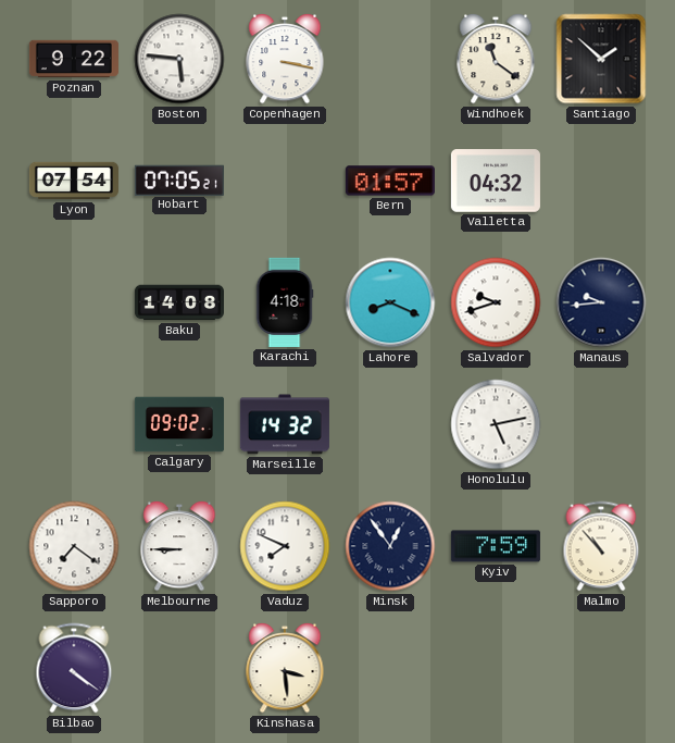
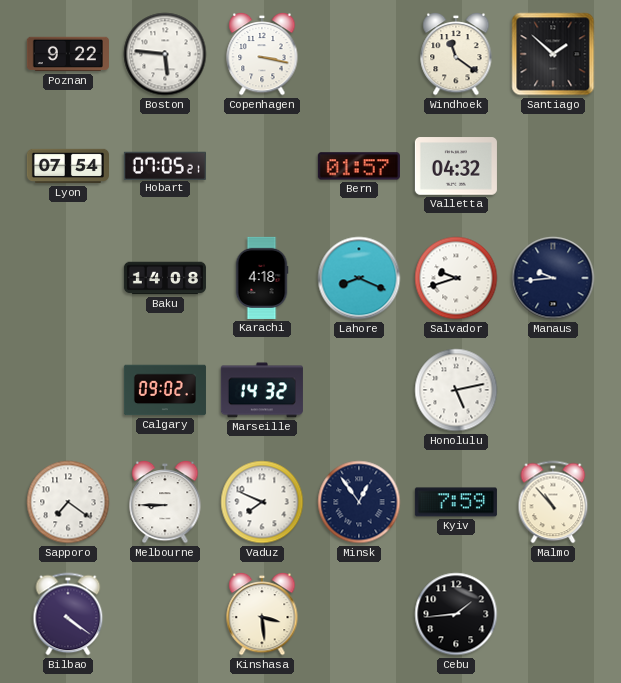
Cebu: none -> 1:44
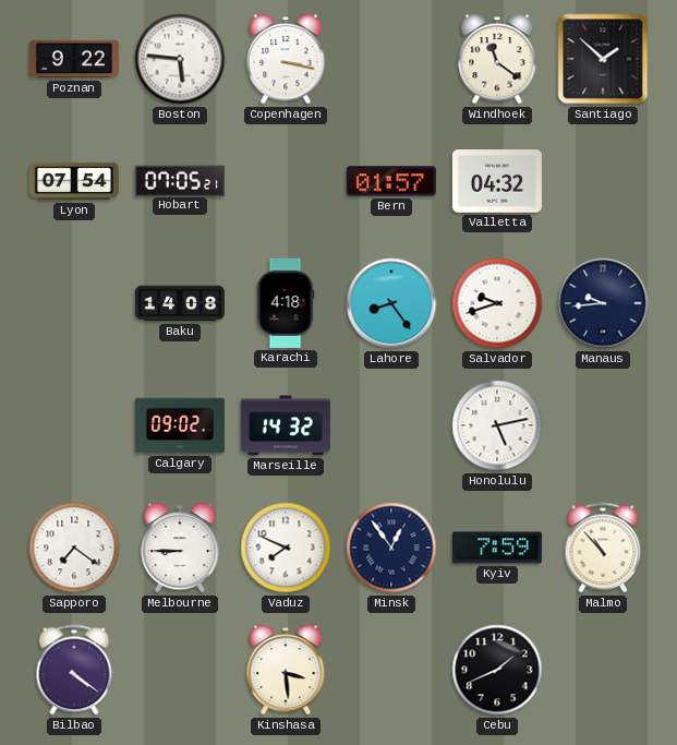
Lahore: 8:19 -> 8:24
Cebu: 1:44 -> 1:41
